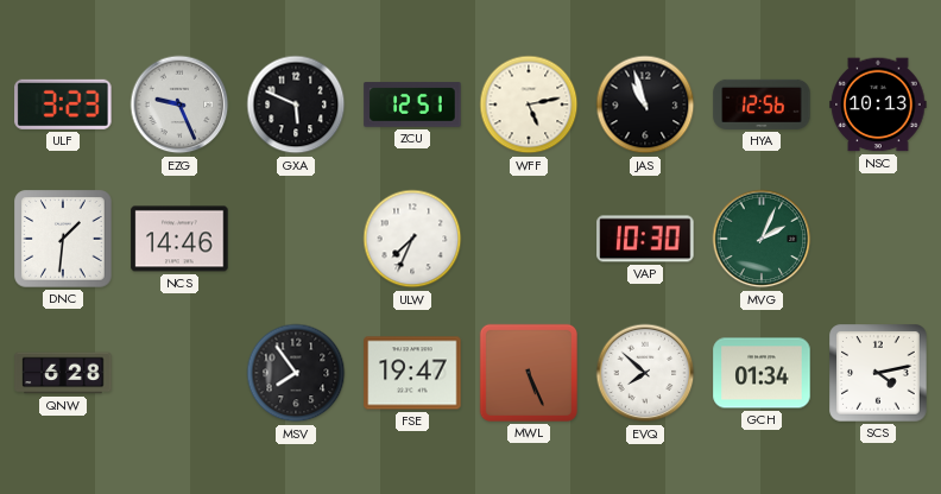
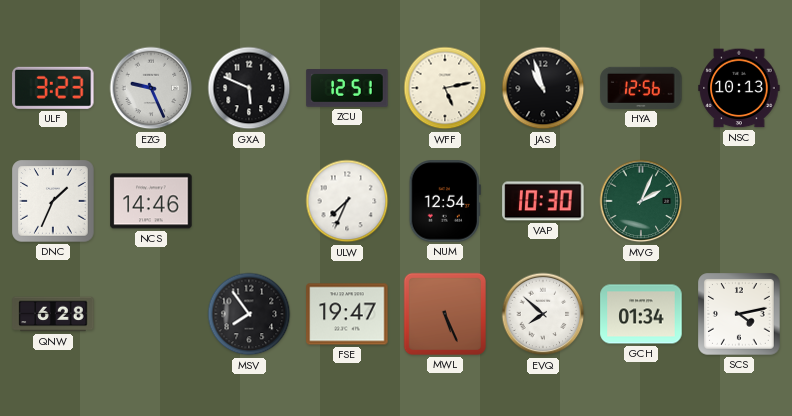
DNC: 1:31 -> 1:34
NUM: none -> 12:54
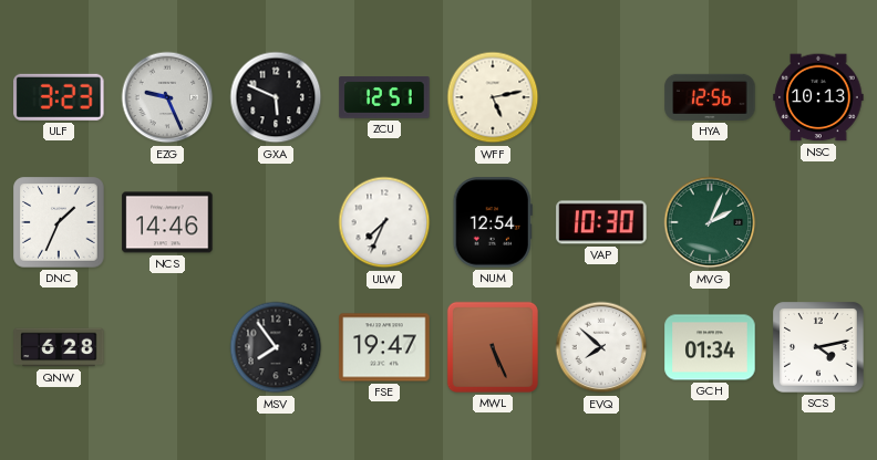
JAS: 10:57 -> none
